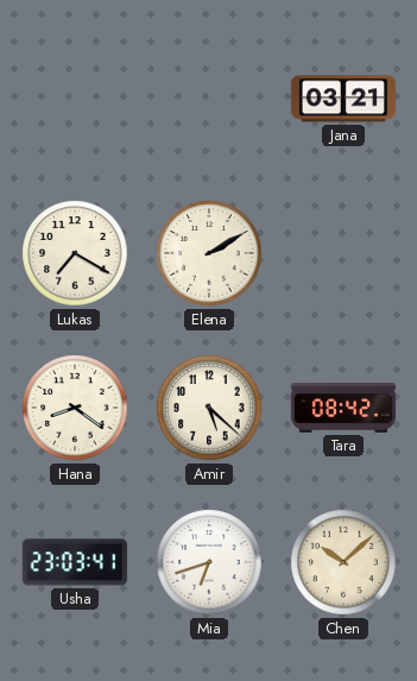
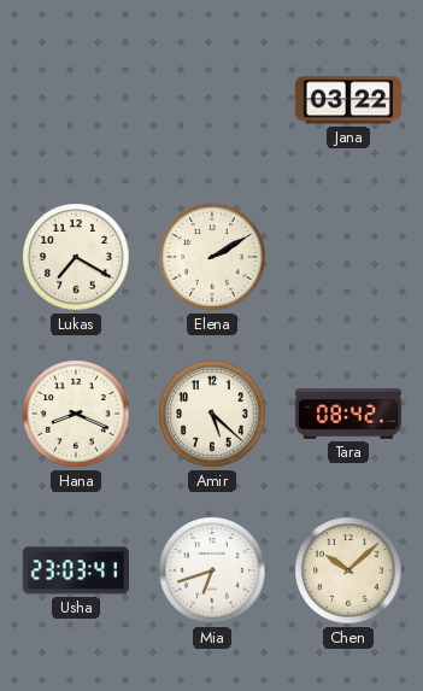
Jana: 03:21 -> 03:22
Hana: 8:21 -> 8:19
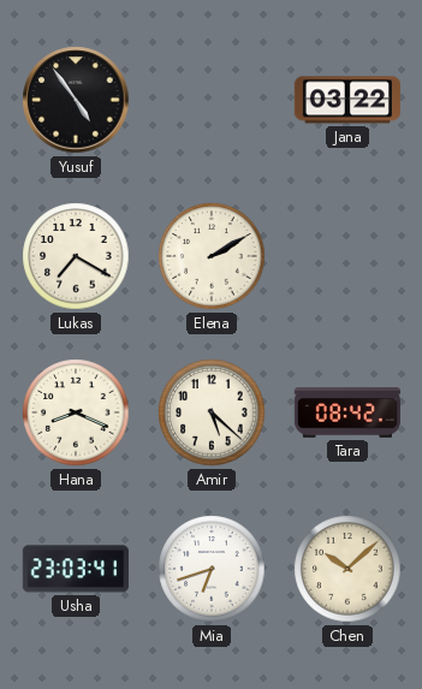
Yusuf: none -> 4:54
